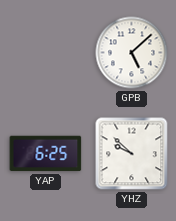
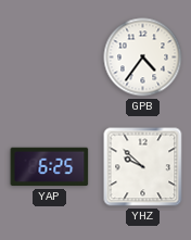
GPB: 5:08 -> 4:36
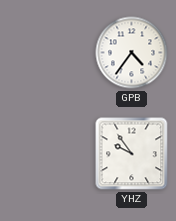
YAP: 6:25 -> none
YHZ: 9:52 -> 9:54
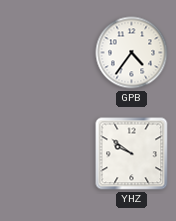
YHZ: 9:54 -> 9:51
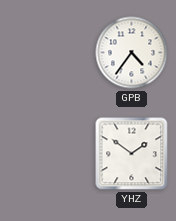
YHZ: 9:51 -> 1:51
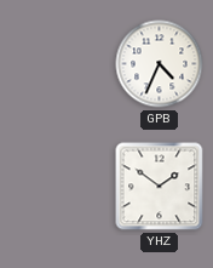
GPB: 4:36 -> 4:34
